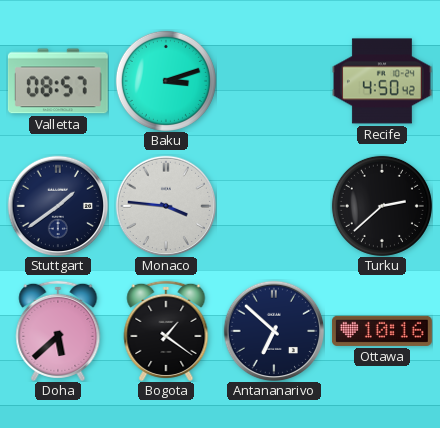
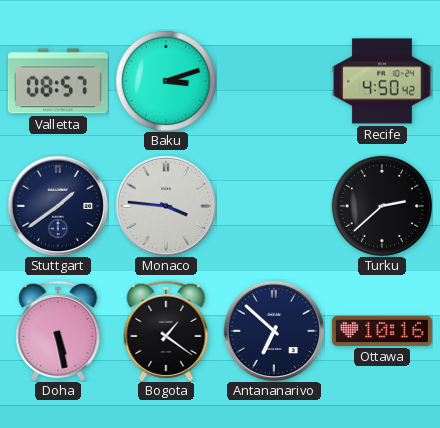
Doha: 5:38 -> 5:28
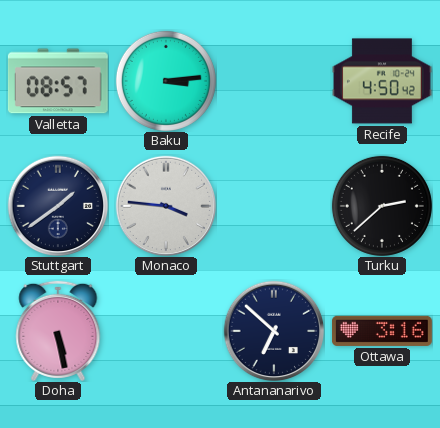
Baku: 3:12 -> 3:14
Bogota: 1:21 -> none
Ottawa: 10:16 -> 3:16
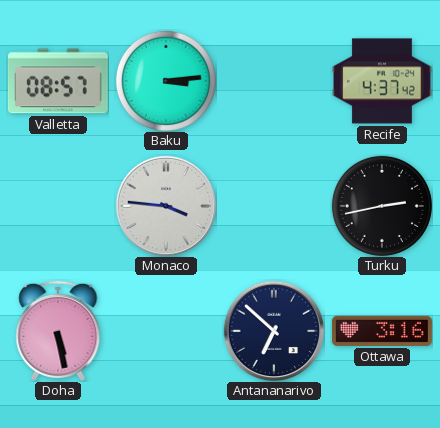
Recife: 4:50 -> 4:37
Stuttgart: 1:39 -> none
Turku: 2:38 -> 2:43
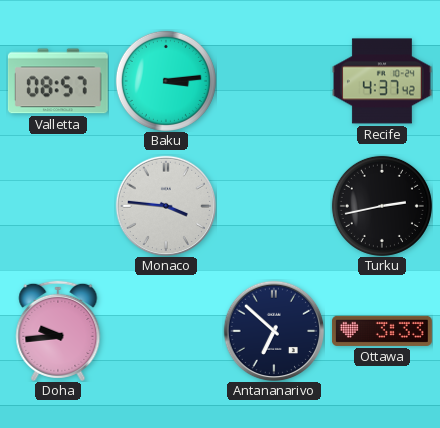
Doha: 5:28 -> 9:44
Ottawa: 3:16 -> 3:33
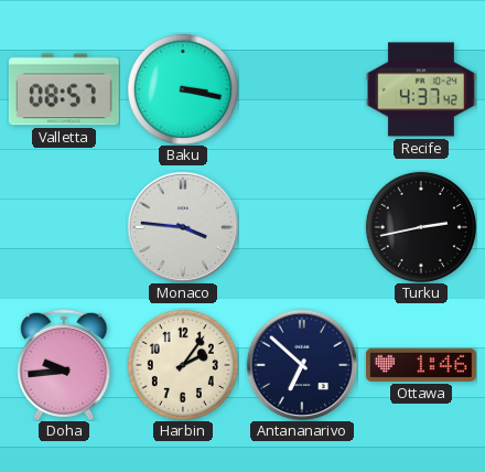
Baku: 3:14 -> 3:17
Harbin: none -> 2:06
Ottawa: 3:33 -> 1:46
